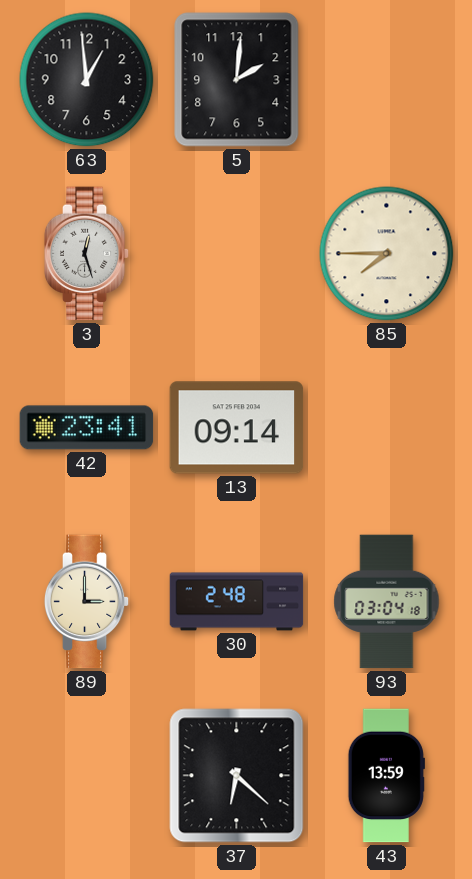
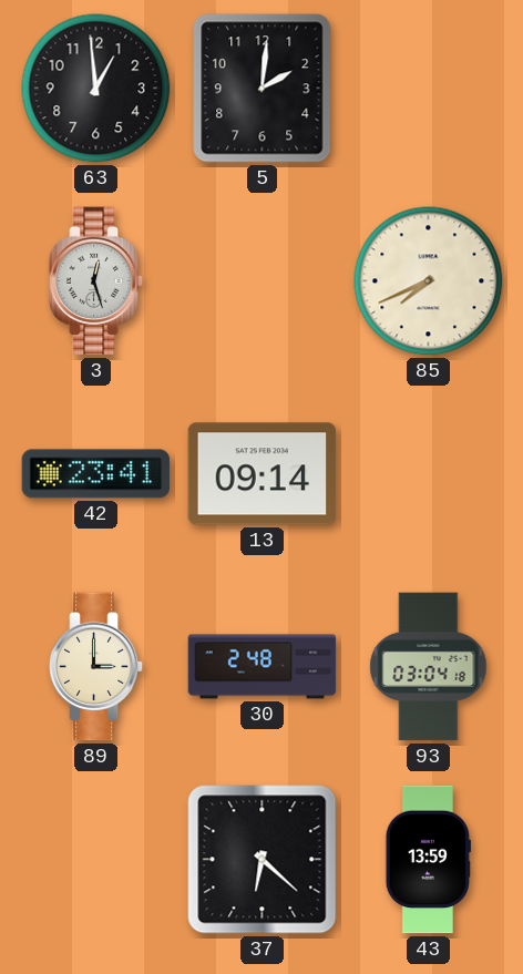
85: 7:45 -> 7:41
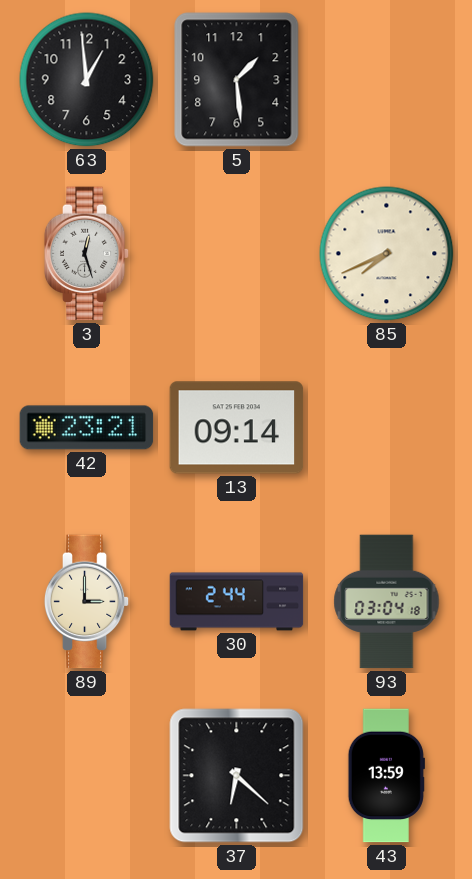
5: 2:01 -> 1:29
42: 23:41 -> 23:21
30: 2:48 -> 2:44
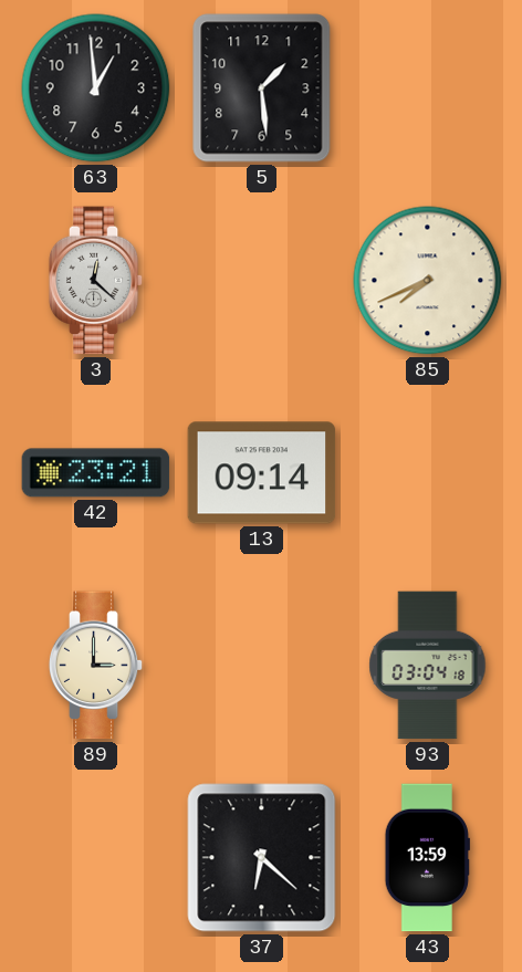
3: 12:27 -> 12:22
30: 2:44 -> none
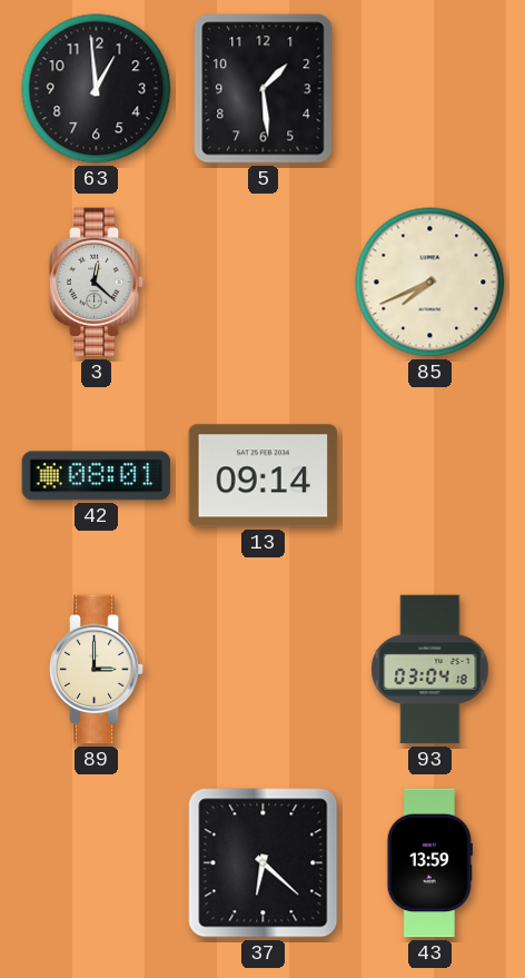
42: 23:21 -> 08:01
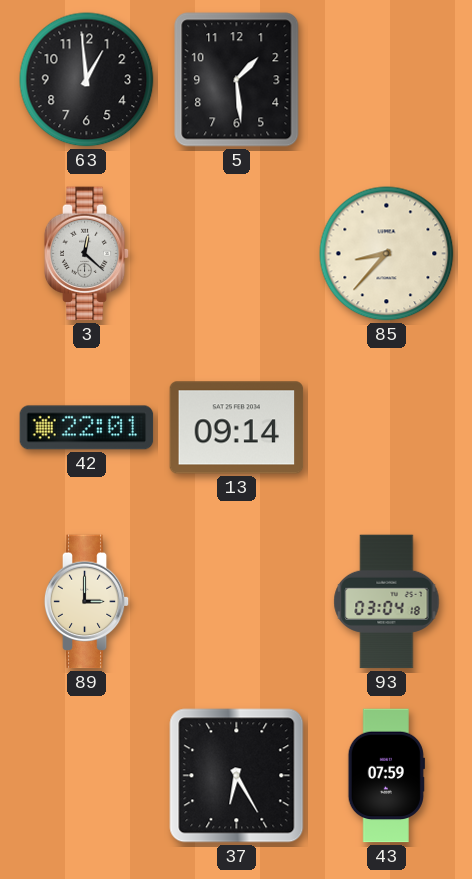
85: 7:41 -> 8:37
42: 08:01 -> 22:01
37: 6:22 -> 6:25
43: 13:59 -> 07:59
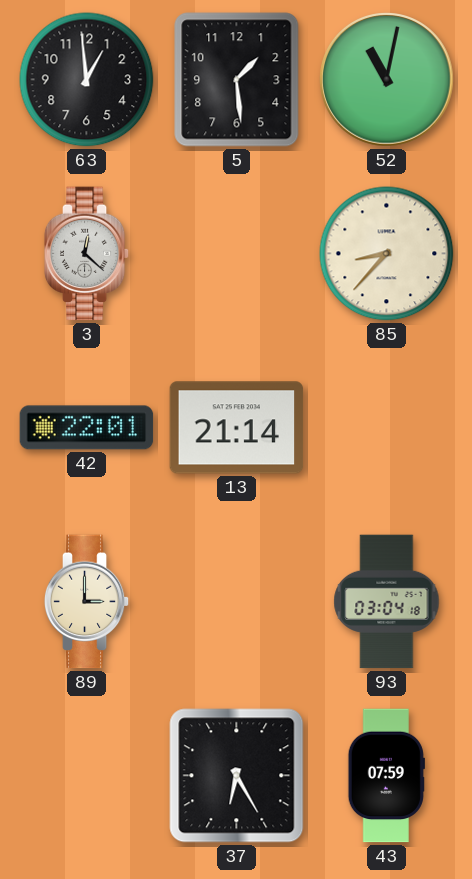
52: none -> 11:02
13: 09:14 -> 21:14
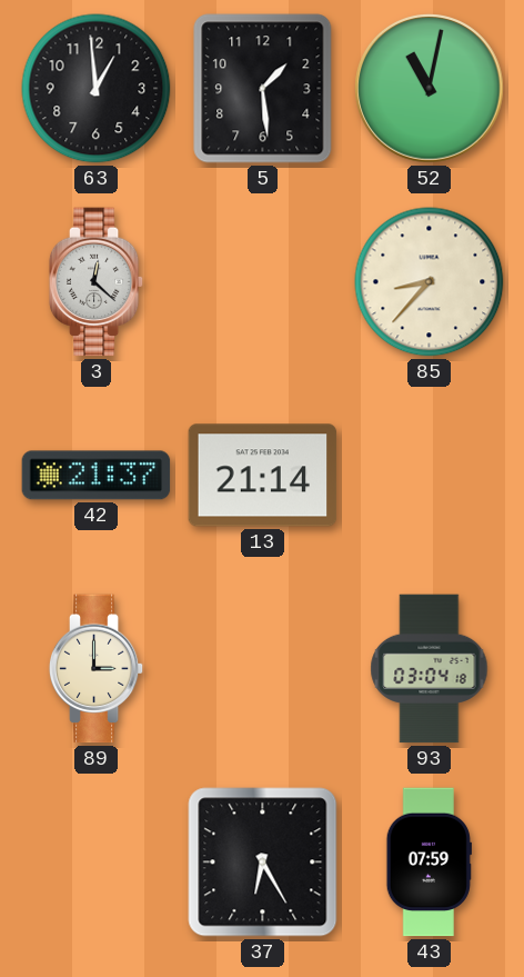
42: 22:01 -> 21:37
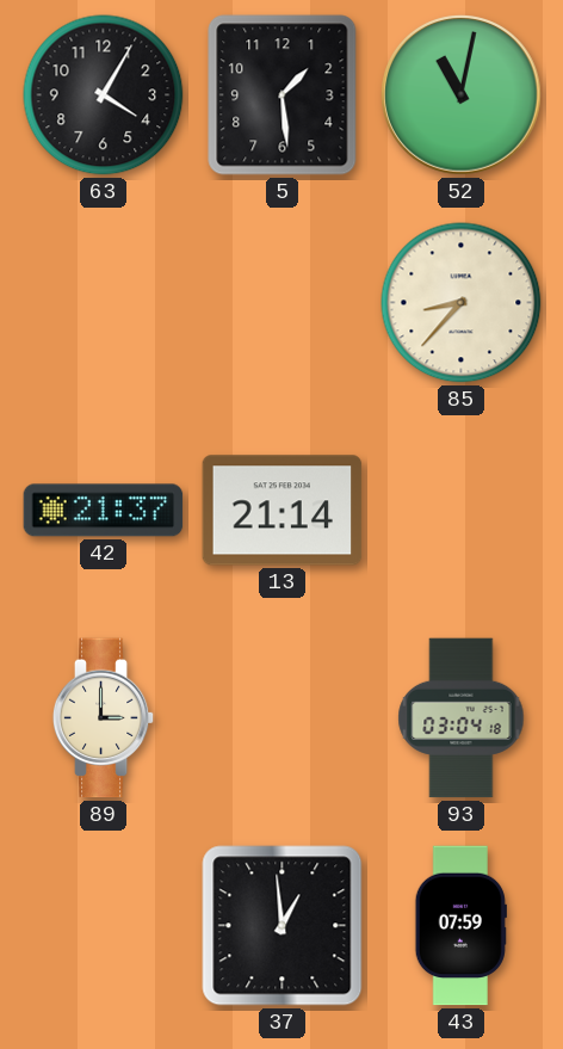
63: 12:59 -> 4:05
3: 12:22 -> none
37: 6:25 -> 12:59
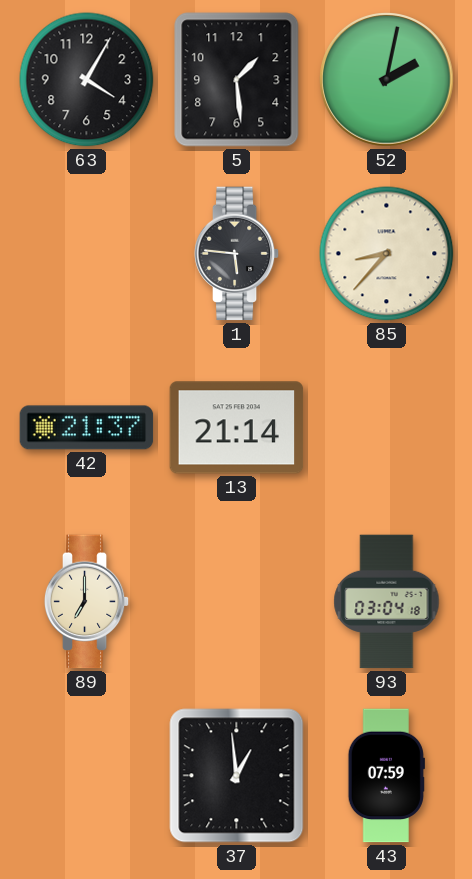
52: 11:02 -> 2:02
1: none -> 5:46
89: 3:00 -> 7:00
